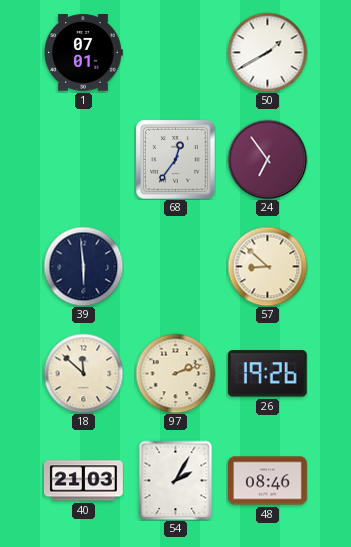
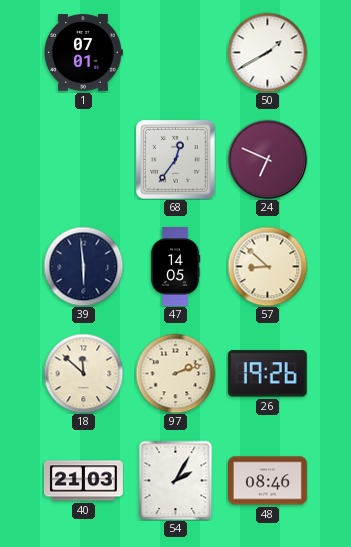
24: 6:54 -> 6:49
47: none -> 14:05
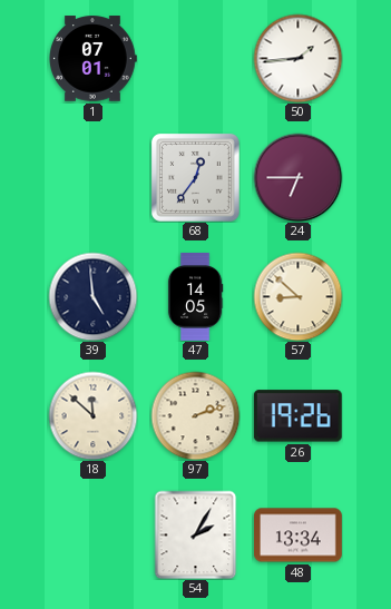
50: 1:40 -> 1:44
24: 6:49 -> 6:45
39: 5:59 -> 4:59
40: 21:03 -> none
48: 08:46 -> 13:34
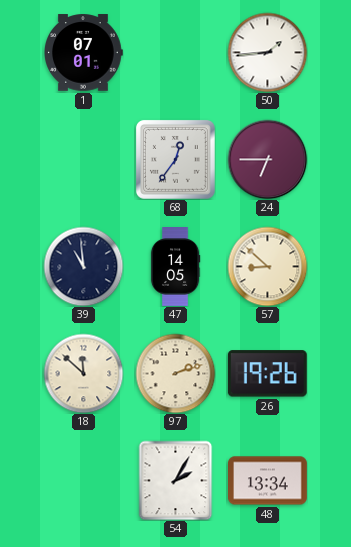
39: 4:59 -> 10:59
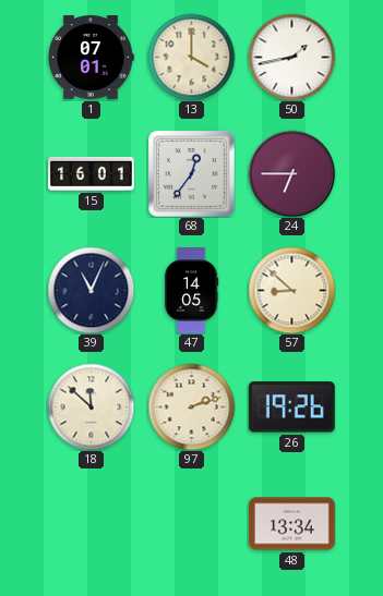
13: none -> 4:00
50: 1:44 -> 1:43
15: none -> 16:01
39: 10:59 -> 11:04
54: 2:05 -> none
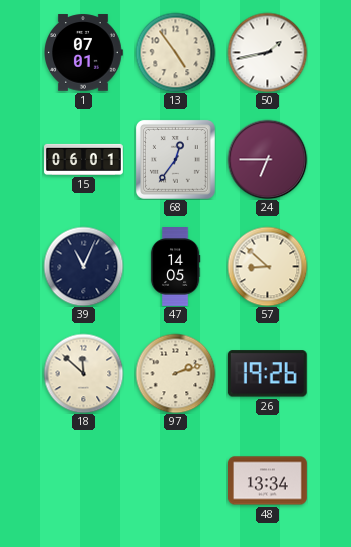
13: 4:00 -> 4:54
15: 16:01 -> 06:01
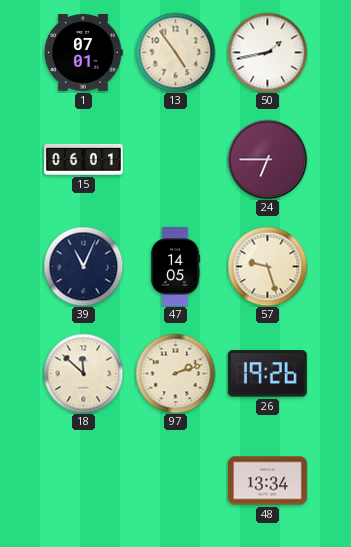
68: 12:36 -> none
57: 8:52 -> 9:27
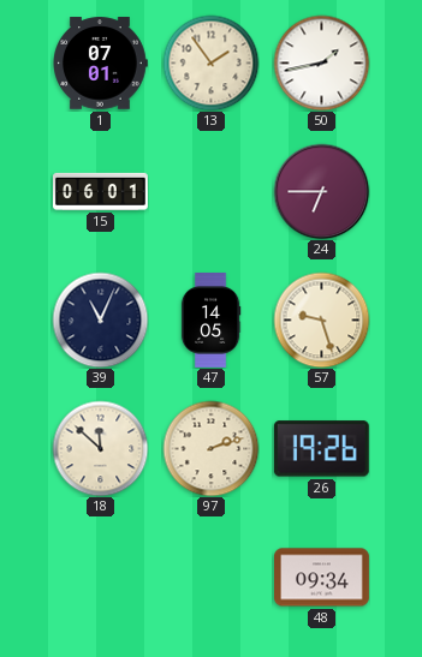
13: 4:54 -> 1:54
48: 13:34 -> 09:34
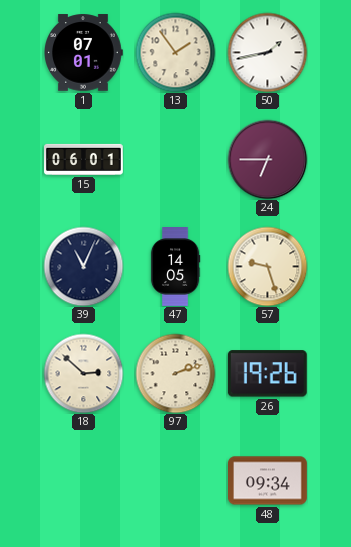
18: 11:52 -> 2:52
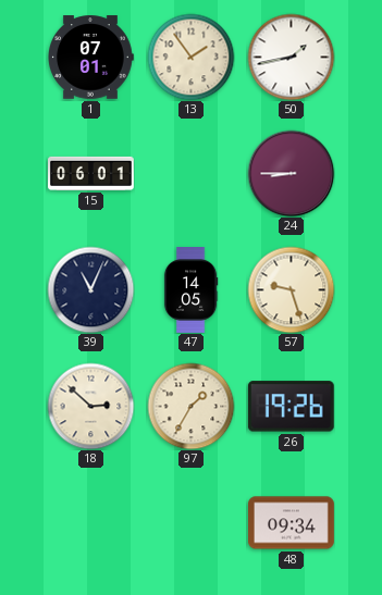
24: 6:45 -> 8:45
97: 2:12 -> 1:35
